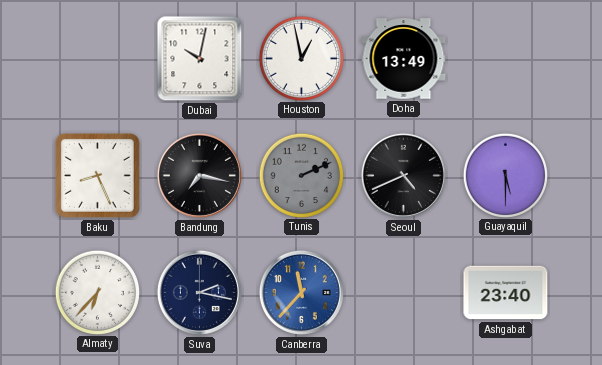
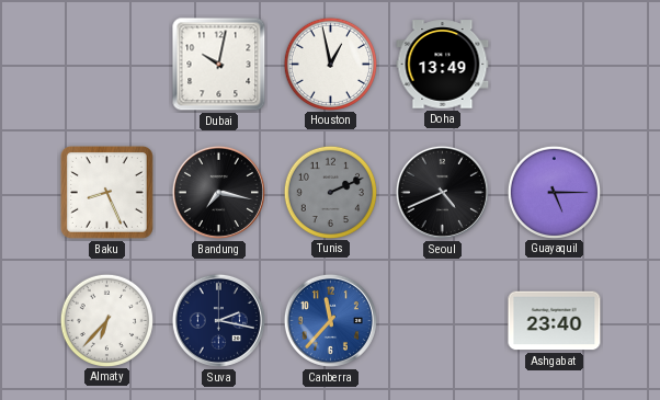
Guayaquil: 5:30 -> 5:15
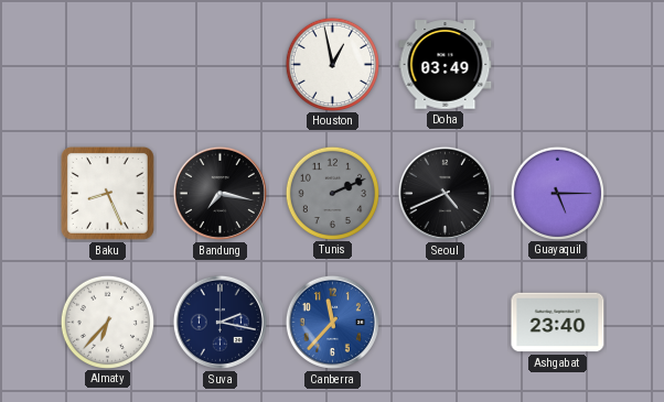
Dubai: 10:02 -> none
Doha: 13:49 -> 03:49
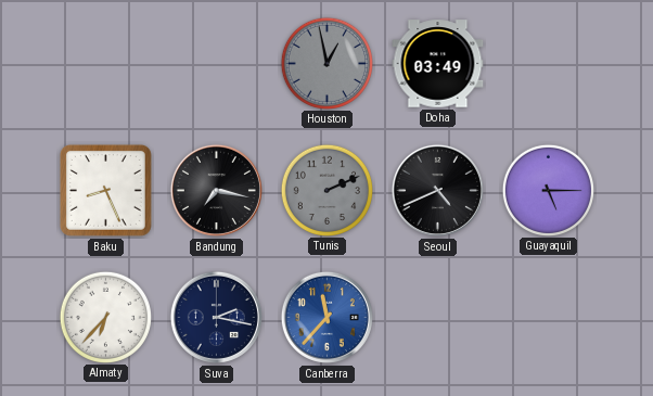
Houston dial: white -> grey
Ashgabat: 23:40 -> none
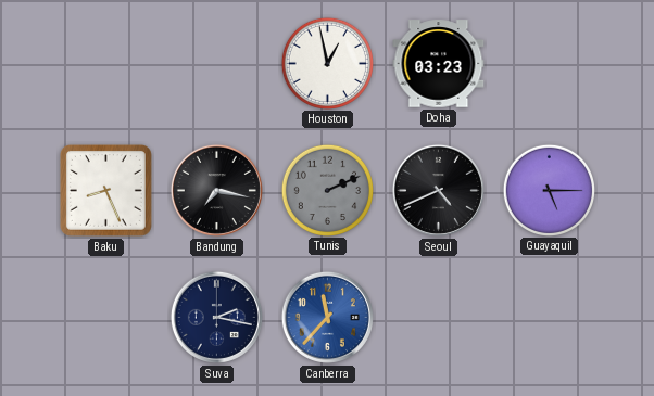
Houston dial: grey -> white
Doha: 03:49 -> 03:23
Almaty: 6:37 -> none
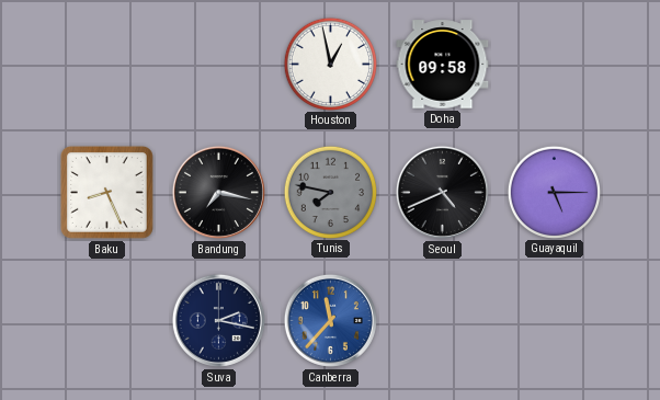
Doha: 03:23 -> 09:58
Tunis: 2:11 -> 7:47
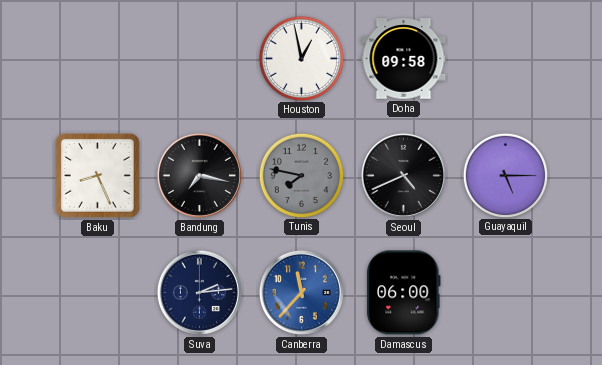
Suva: 2:17 -> 2:14
Damascus: none -> 06:00
